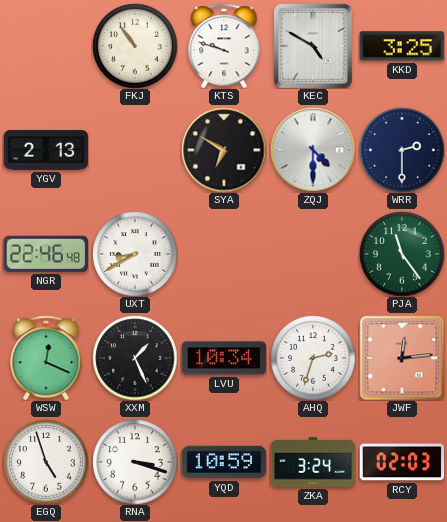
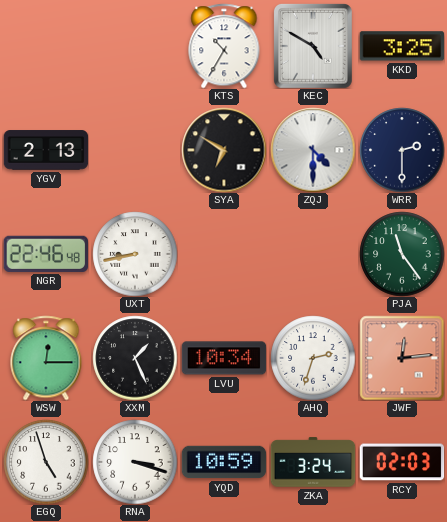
FKJ: 10:54 -> none
KTS: 9:48 -> 10:35
UXT: 8:40 -> 8:43
WSW: 12:19 -> 12:15
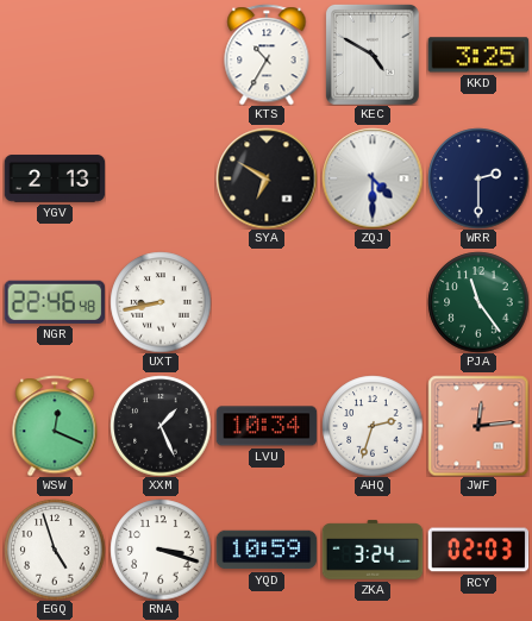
WSW: 12:15 -> 12:19
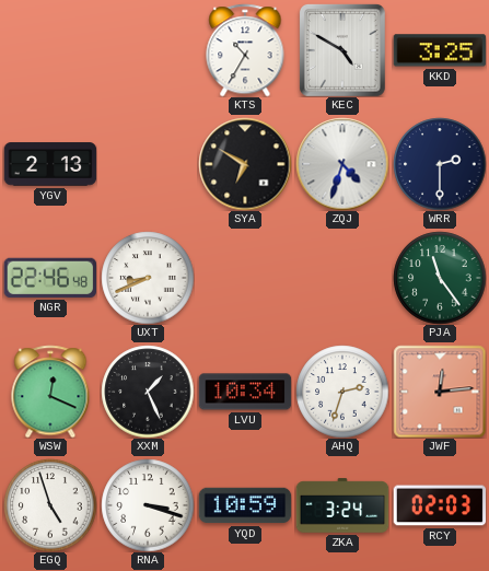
ZQJ: 4:30 -> 4:33
UXT: 8:43 -> 8:41
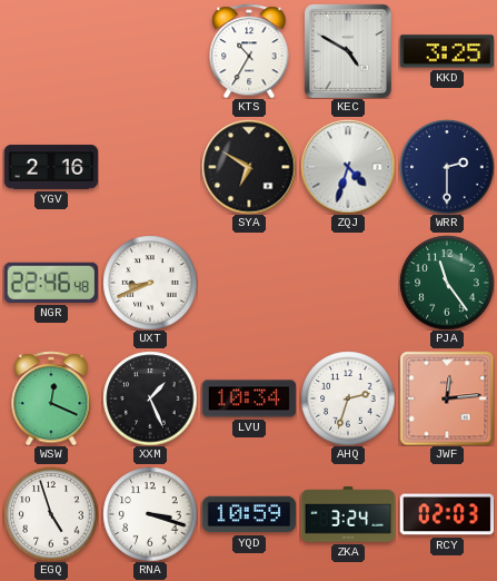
YGV: 2:13 -> 2:16
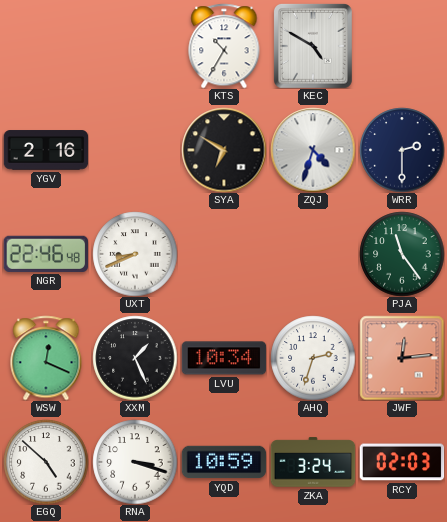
KKD: 3:25 -> none
EGQ: 4:57 -> 4:52
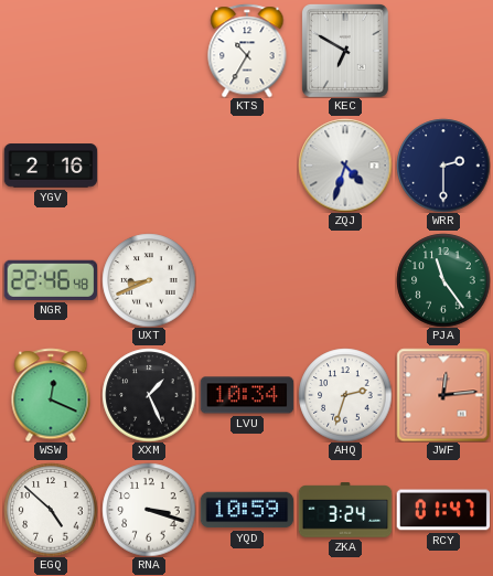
KEC: 4:50 -> 6:50
SYA: 6:50 -> none
RCY: 02:03 -> 01:47
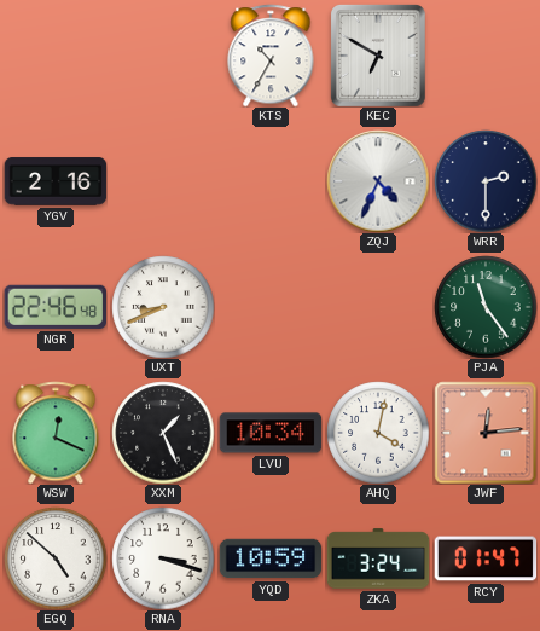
ZQJ: 4:33 -> 4:34
AHQ: 2:33 -> 4:02
